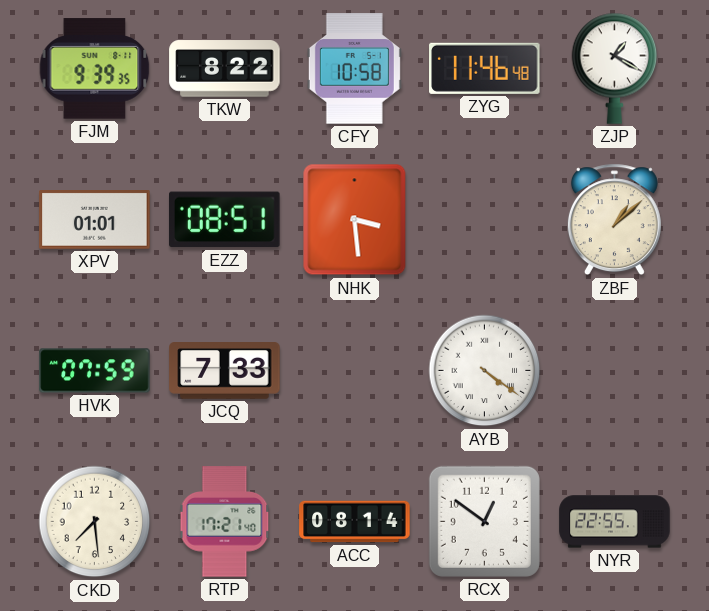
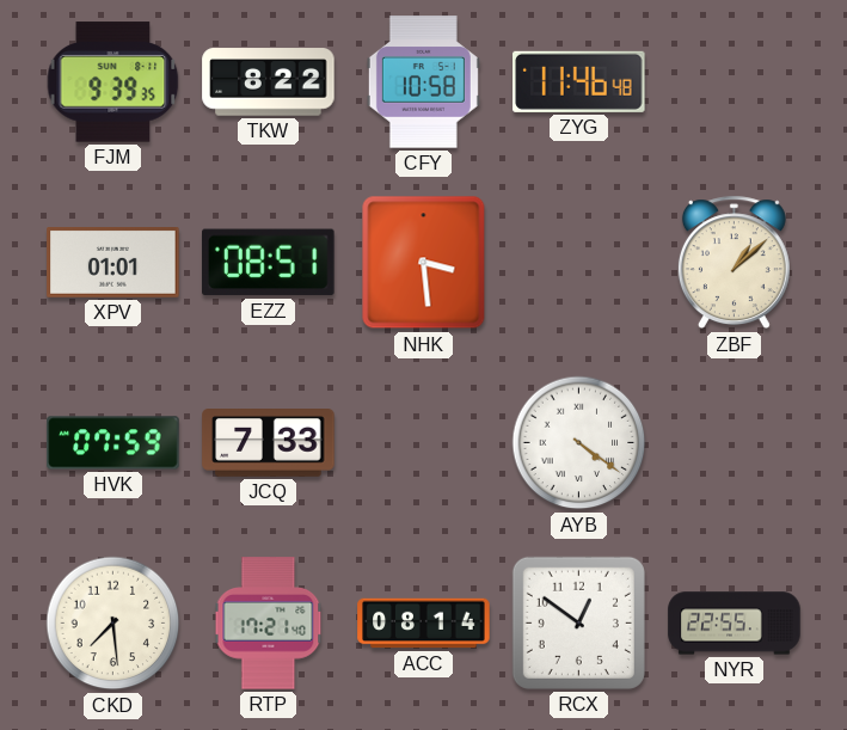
ZJP: 1:20 -> none
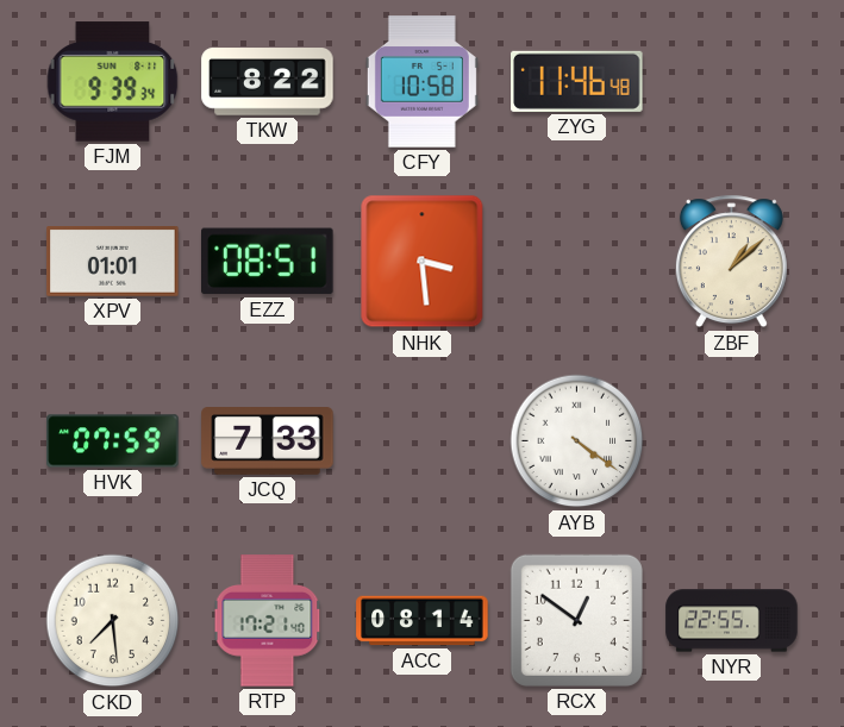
FJM: 9:39:35 -> 9:39:34
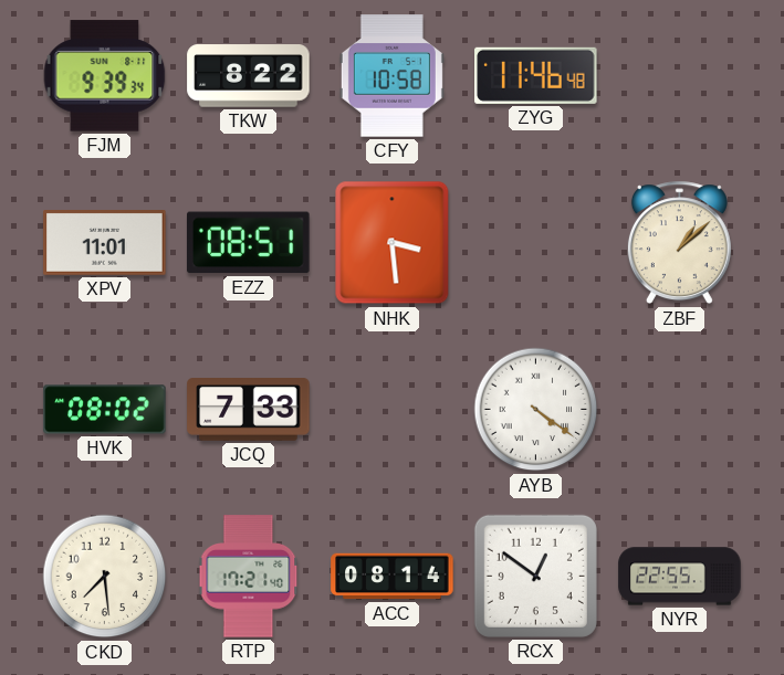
XPV: 01:01 -> 11:01
HVK: 07:59 -> 08:02
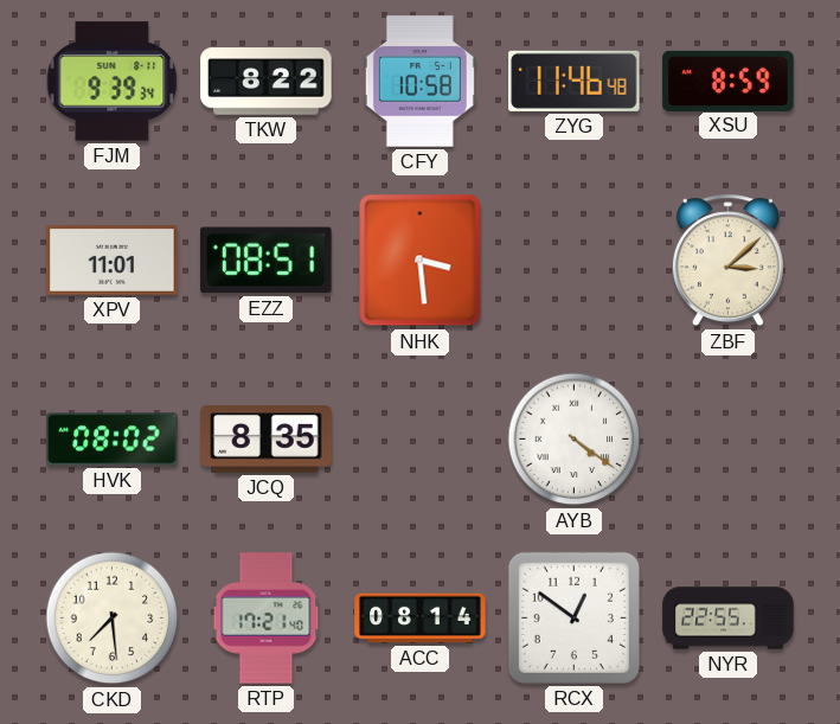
XSU: none -> 8:59
ZBF: 1:08 -> 3:08
JCQ: 7:33 -> 8:35
